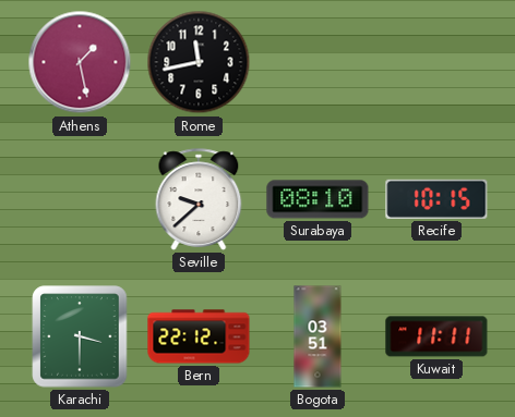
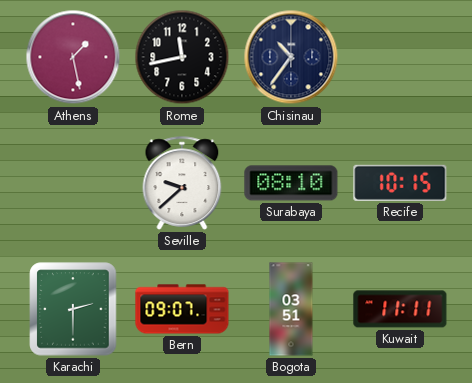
Chisinau: none -> 10:36
Karachi: 3:30 -> 2:30
Bern: 22:12 -> 09:07
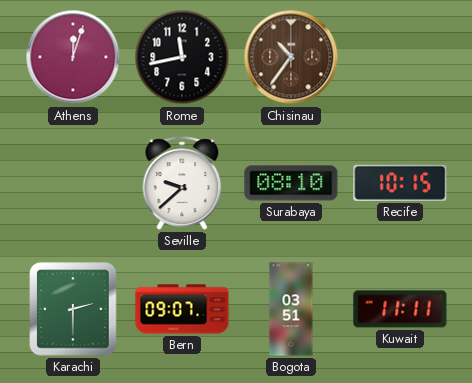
Athens: 1:28 -> 12:03
Chisinau dial: navy -> brown
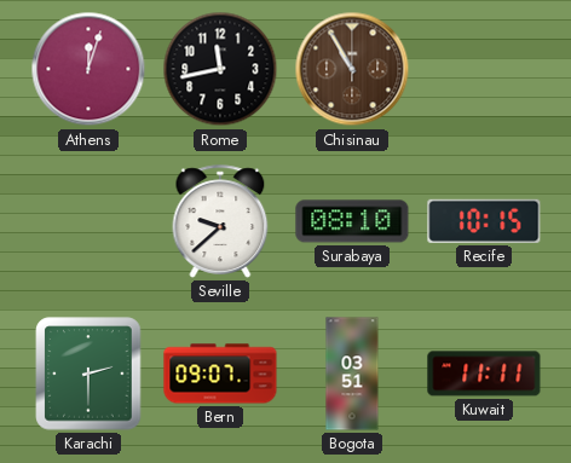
Chisinau: 10:36 -> 10:55
